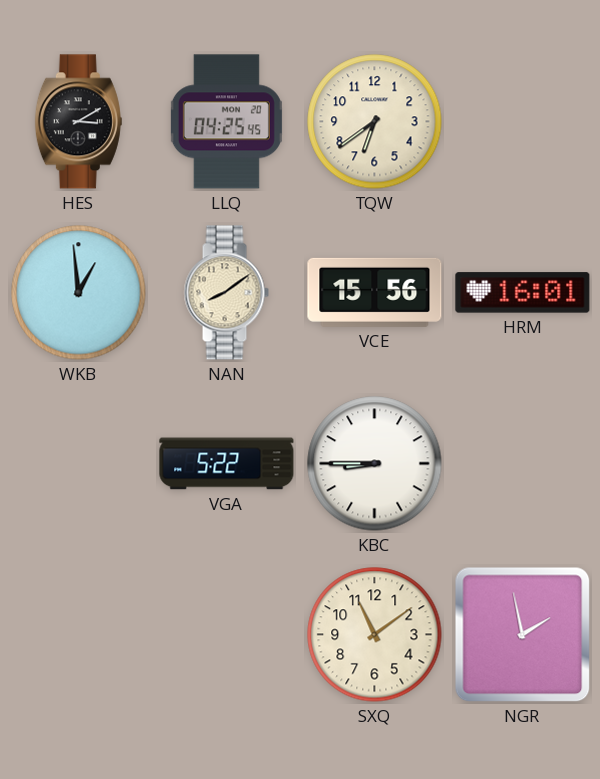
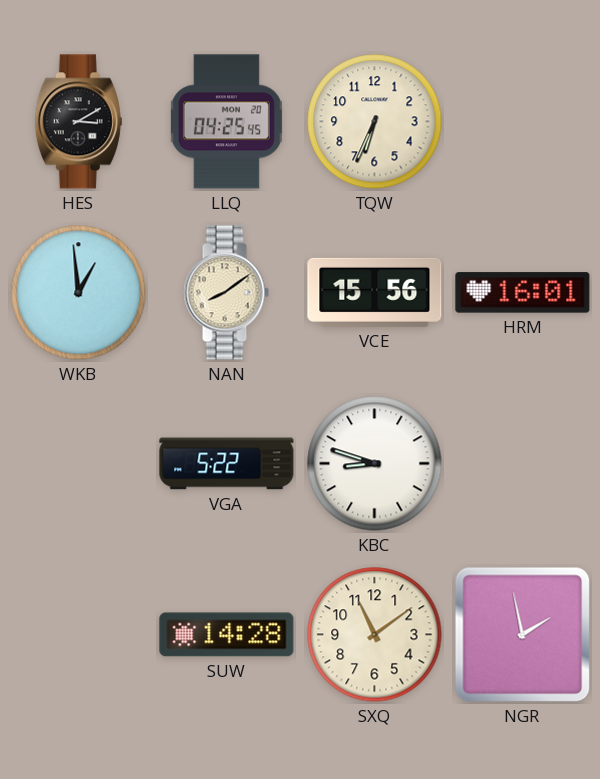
TQW: 6:39 -> 6:34
KBC: 8:45 -> 8:48
SUW: none -> 14:28
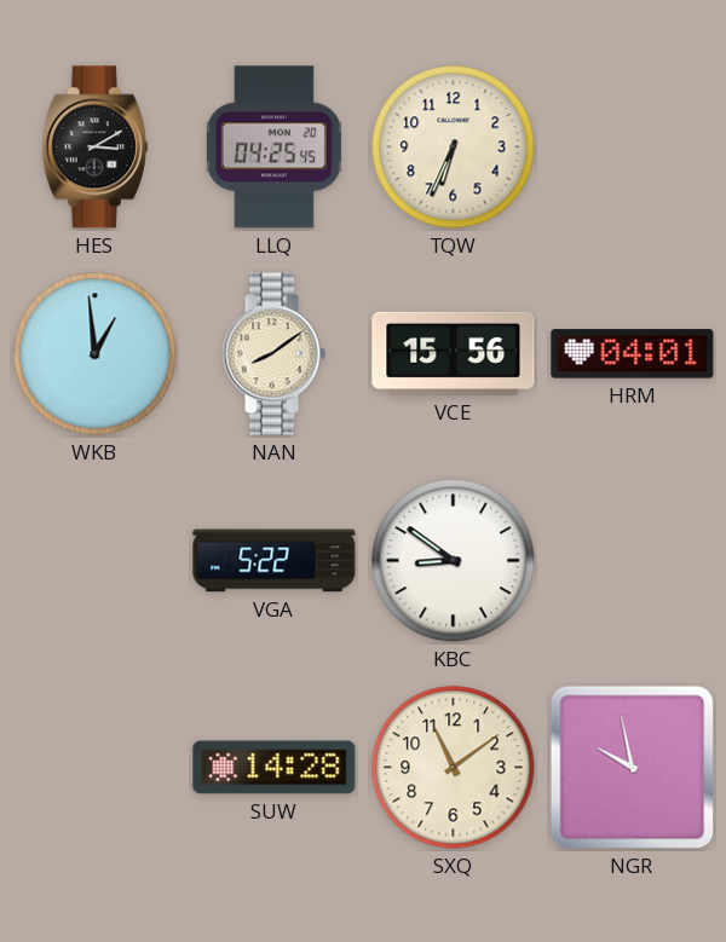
HRM: 16:01 -> 04:01
KBC: 8:48 -> 8:51
NGR: 1:58 -> 9:58
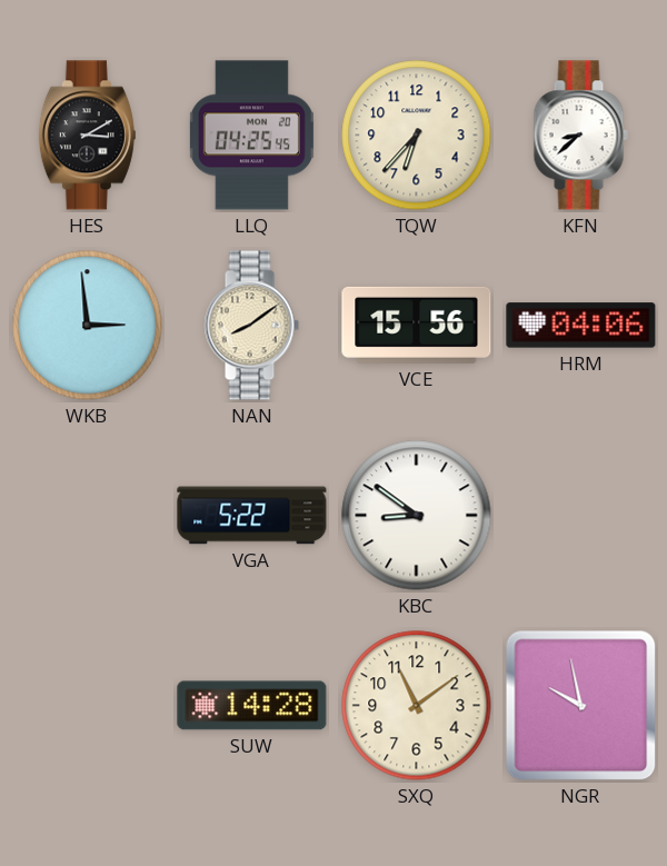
TQW: 6:34 -> 6:37
KFN: none -> 8:38
WKB: 12:59 -> 2:59
HRM: 04:01 -> 04:06
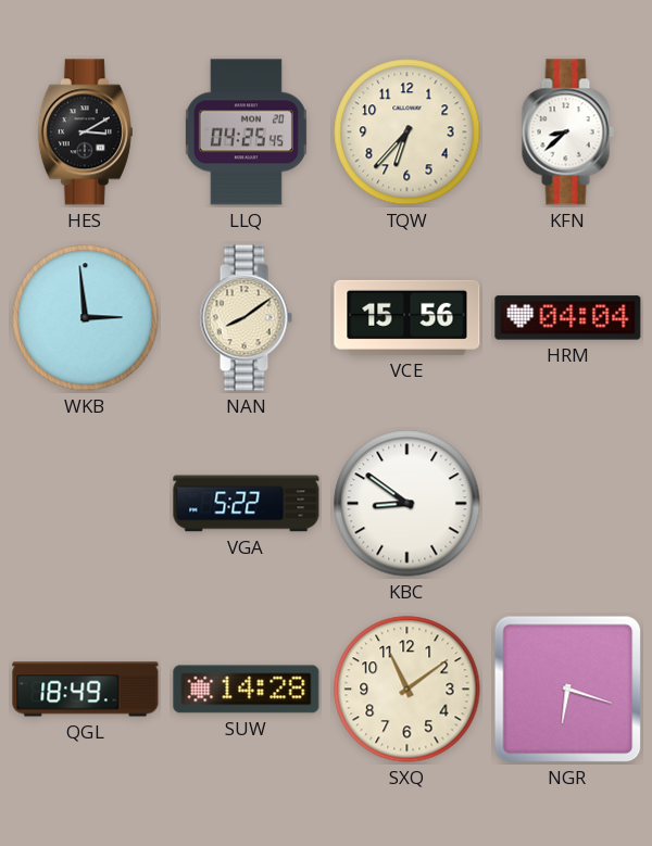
HRM: 04:06 -> 04:04
QGL: none -> 18:49
NGR: 9:58 -> 6:18
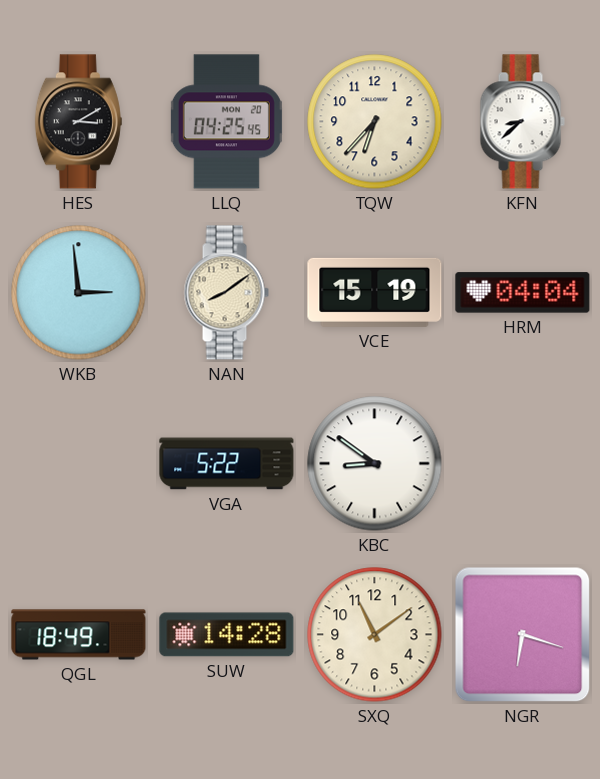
VCE: 15:56 -> 15:19
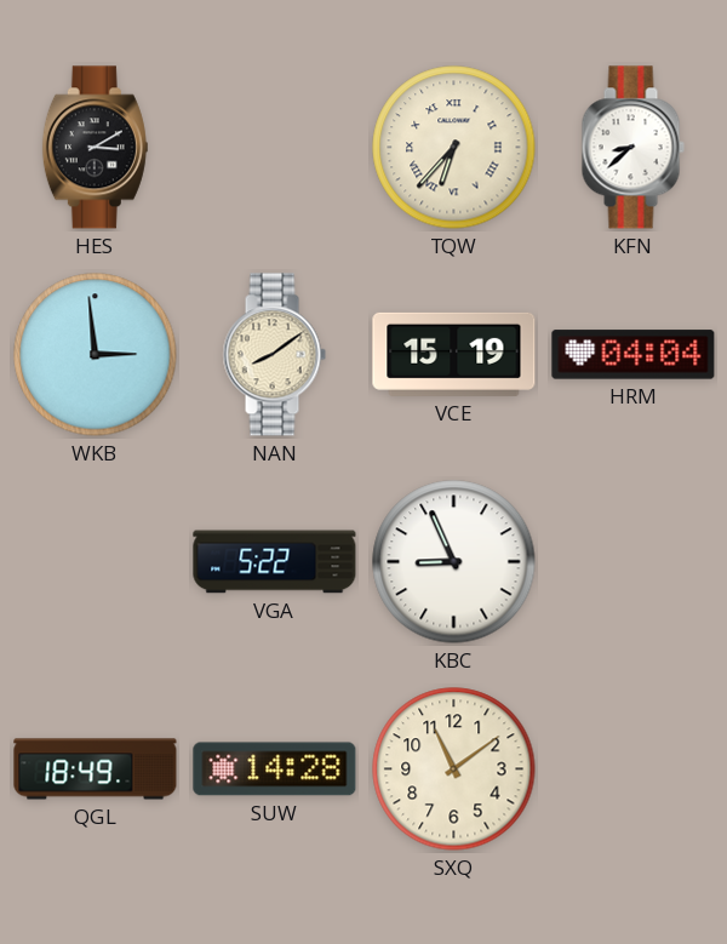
LLQ: 04:25 -> none
TQW numerals: Arabic -> Roman
KBC: 8:51 -> 8:56
NGR: 6:18 -> none
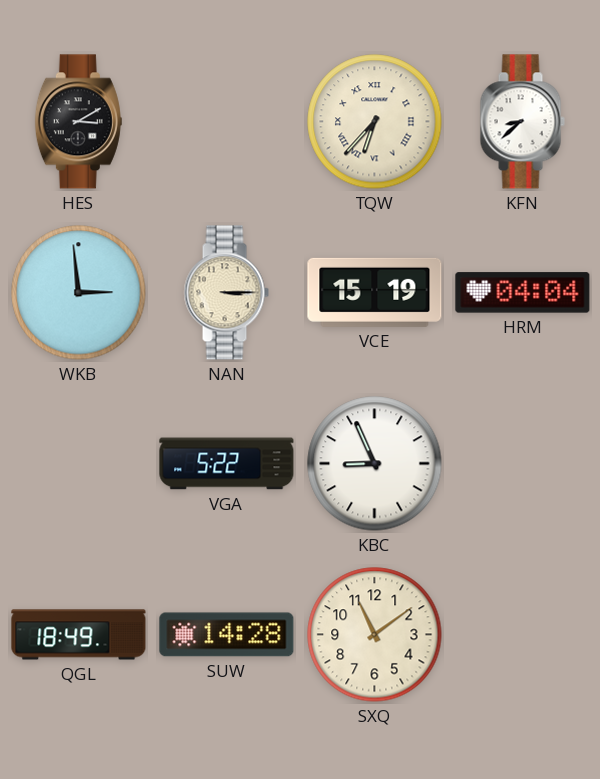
NAN: 8:09 -> 3:15
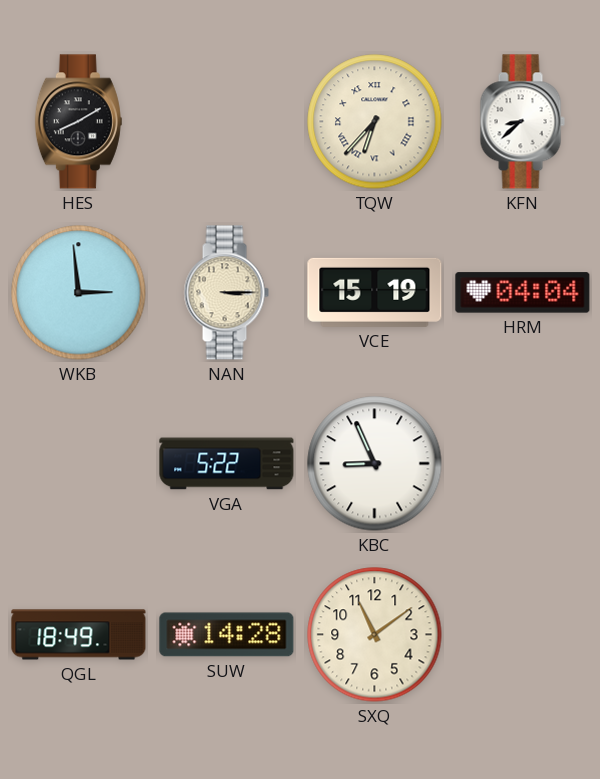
HES: 3:10 -> 8:10
